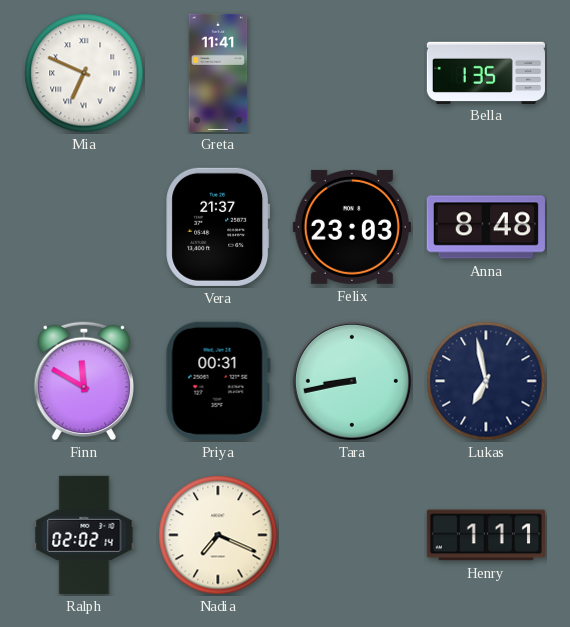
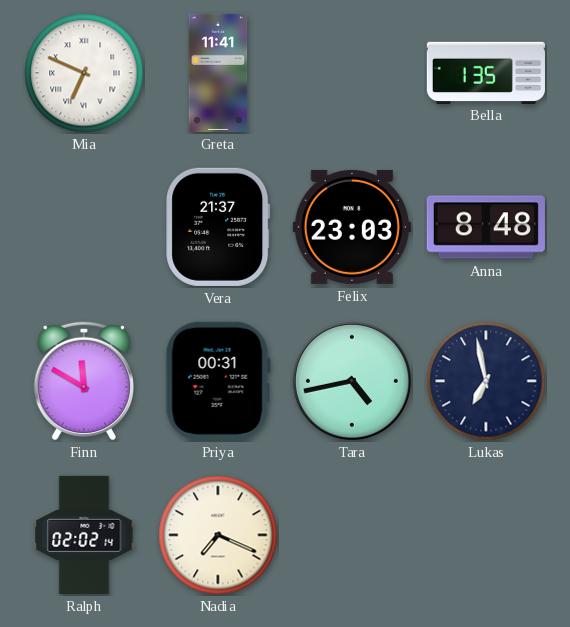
Tara: 8:43 -> 4:43
Henry: 1:11 -> none
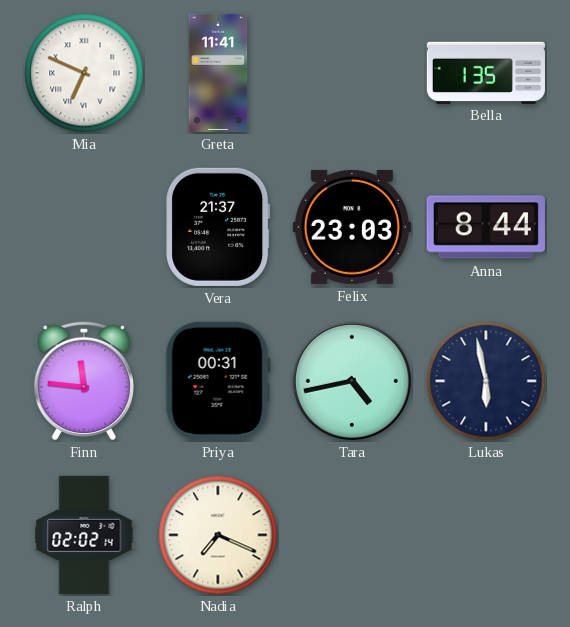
Anna: 8:48 -> 8:44
Finn: 11:50 -> 11:46
Lukas: 6:58 -> 5:58
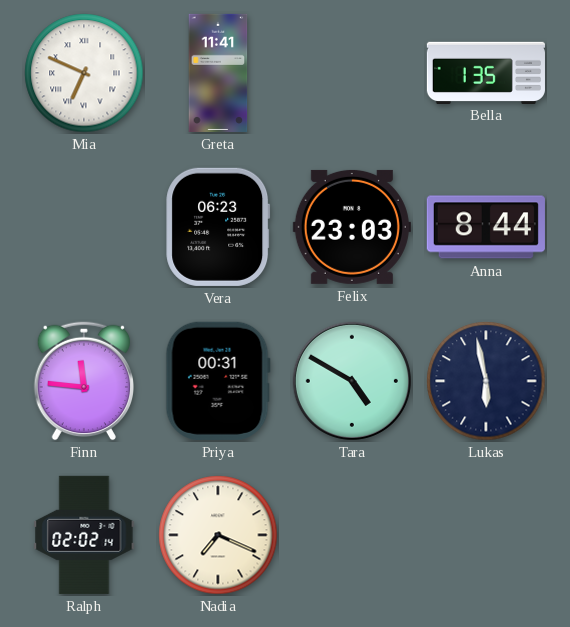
Vera: 21:37 -> 06:23
Tara: 4:43 -> 4:50
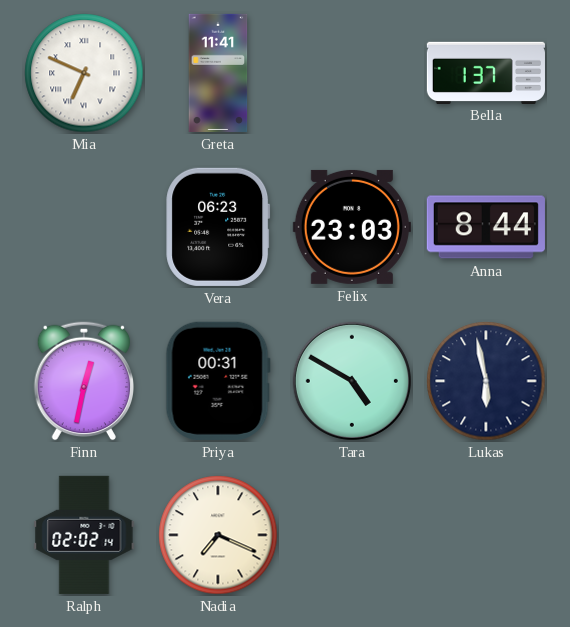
Bella: 1:35 -> 1:37
Finn: 11:46 -> 12:32
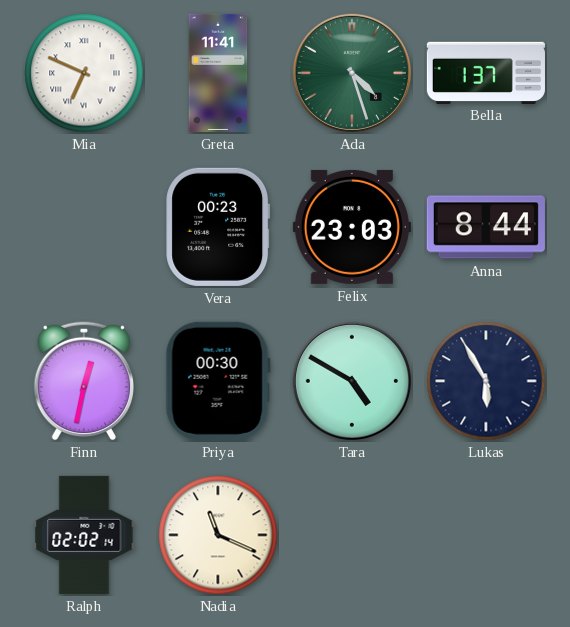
Ada: none -> 4:27
Vera: 06:23 -> 00:23
Priya: 00:31 -> 00:30
Lukas: 5:58 -> 5:55
Nadia: 7:19 -> 11:19
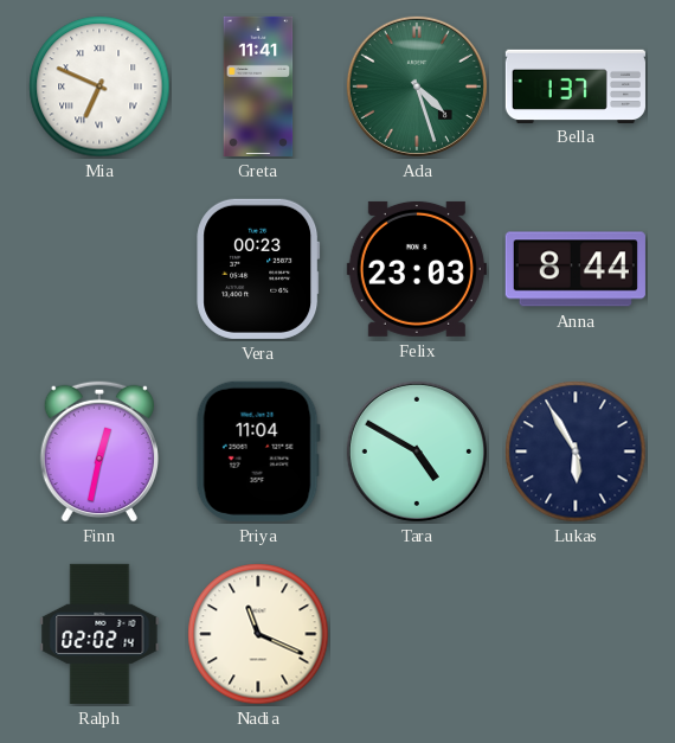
Priya: 00:30 -> 11:04
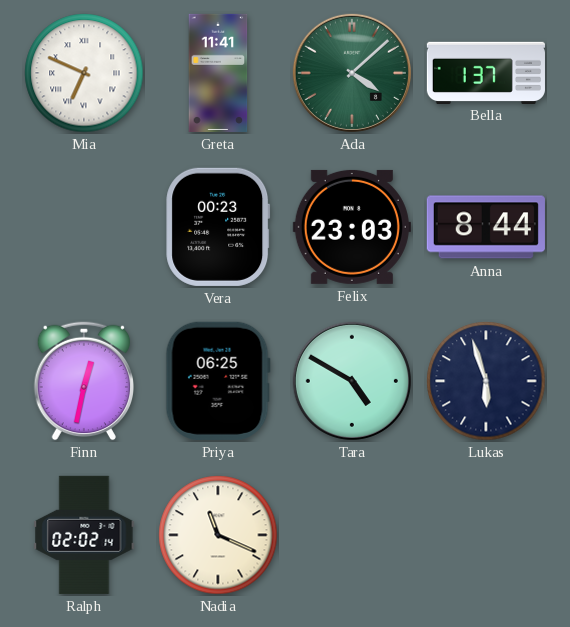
Ada: 4:27 -> 4:08
Priya: 11:04 -> 06:25
Lukas: 5:55 -> 5:57
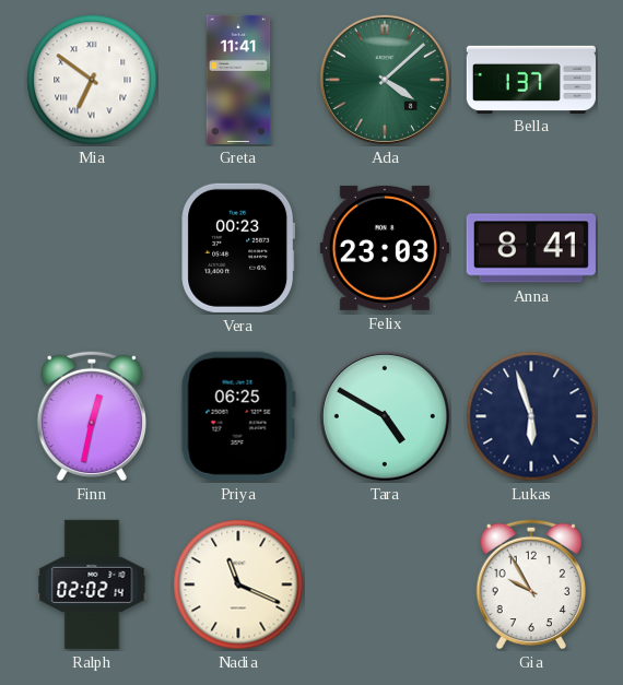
Mia: 6:49 -> 6:51
Anna: 8:44 -> 8:41
Gia: none -> 9:55
